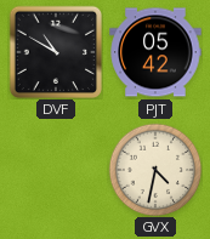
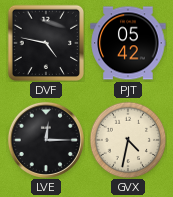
DVF: 10:50 -> 4:47
LVE: none -> 12:15
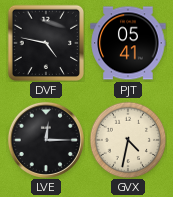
PJT: 05:42 -> 05:41
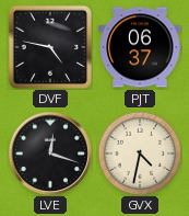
PJT: 05:41 -> 06:37
LVE: 12:15 -> 12:18
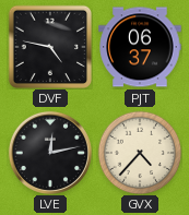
LVE: 12:18 -> 12:13
GVX: 4:32 -> 4:37
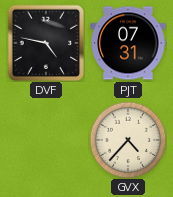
PJT: 06:37 -> 07:31
LVE: 12:13 -> none
